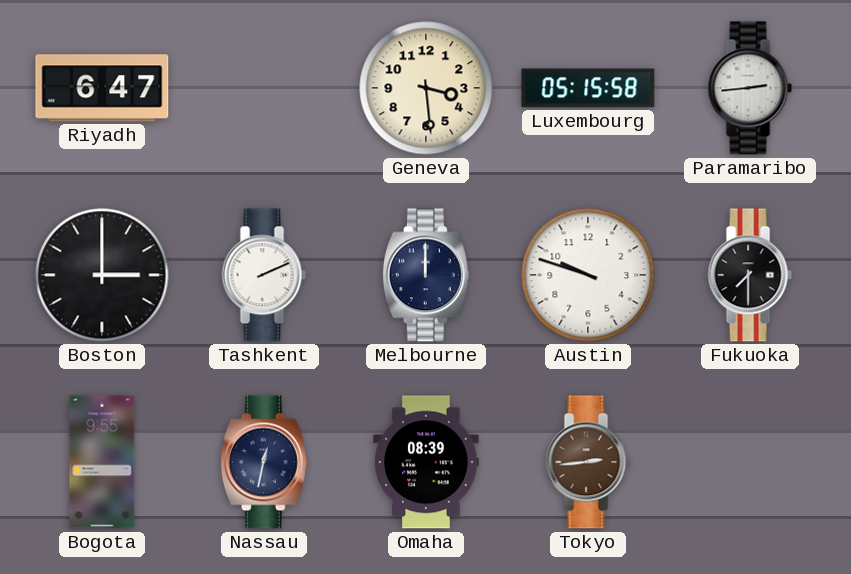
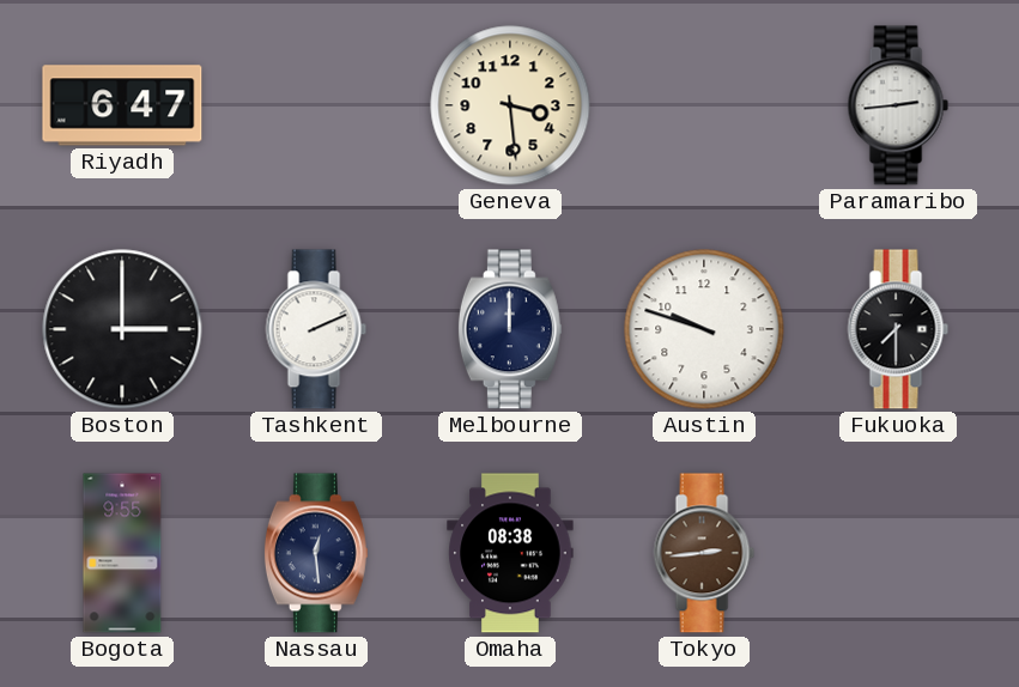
Luxembourg: 05:15 -> none
Nassau: 12:32 -> 12:29
Omaha: 08:39 -> 08:38
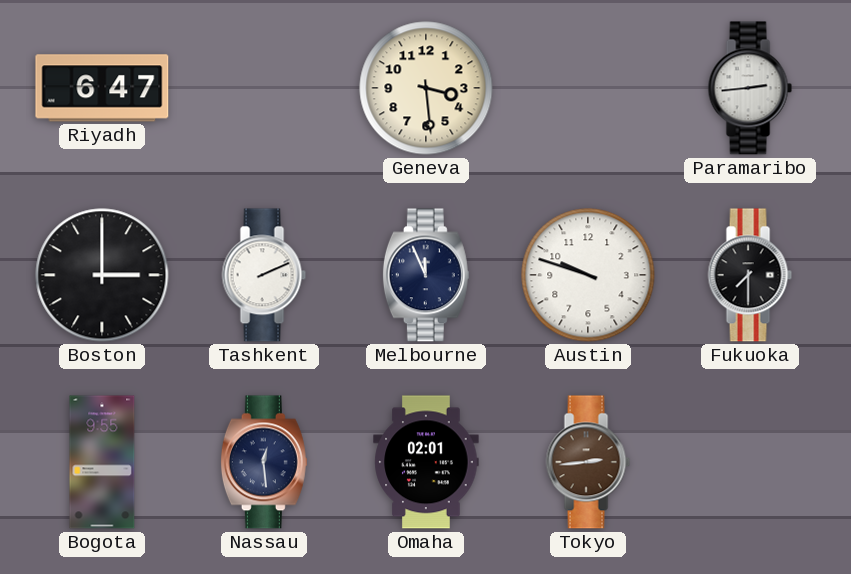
Melbourne: 12:00 -> 11:56
Omaha: 08:38 -> 02:01
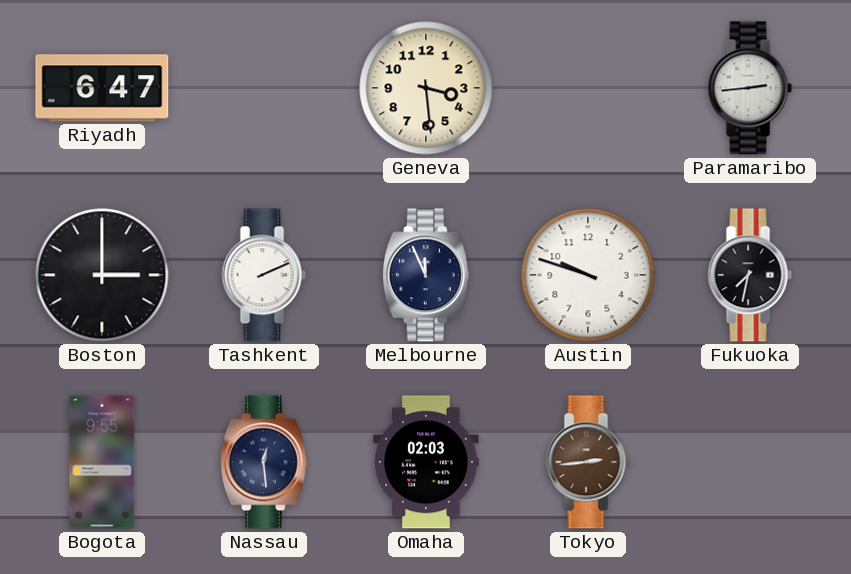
Fukuoka: 7:30 -> 7:32
Omaha: 02:01 -> 02:03
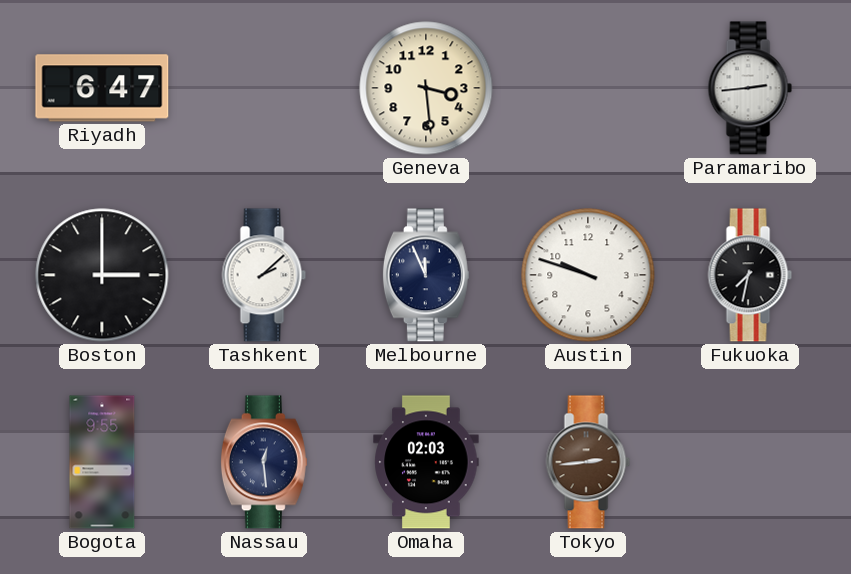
Tashkent: 2:11 -> 2:08
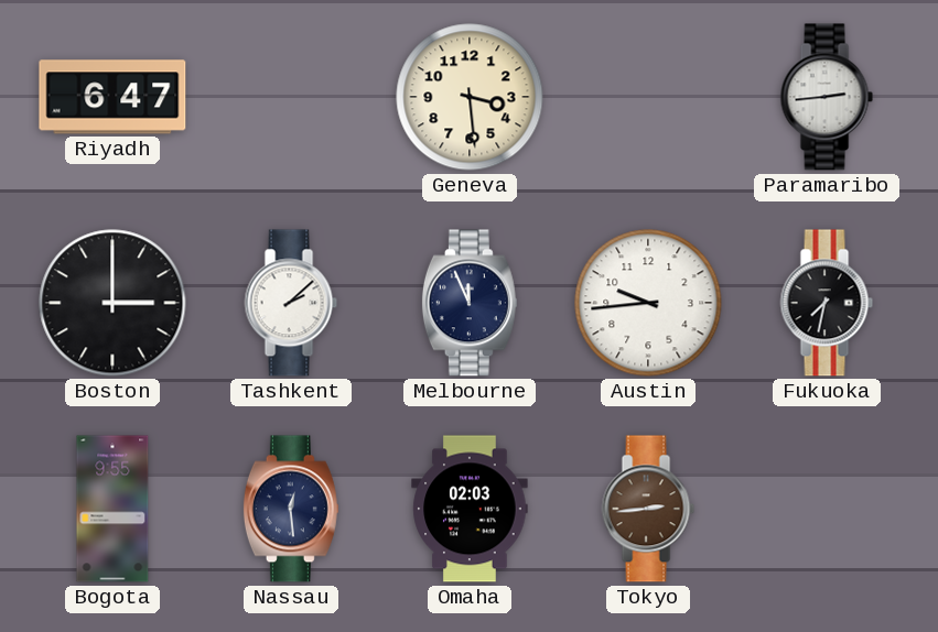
Austin: 9:48 -> 9:44
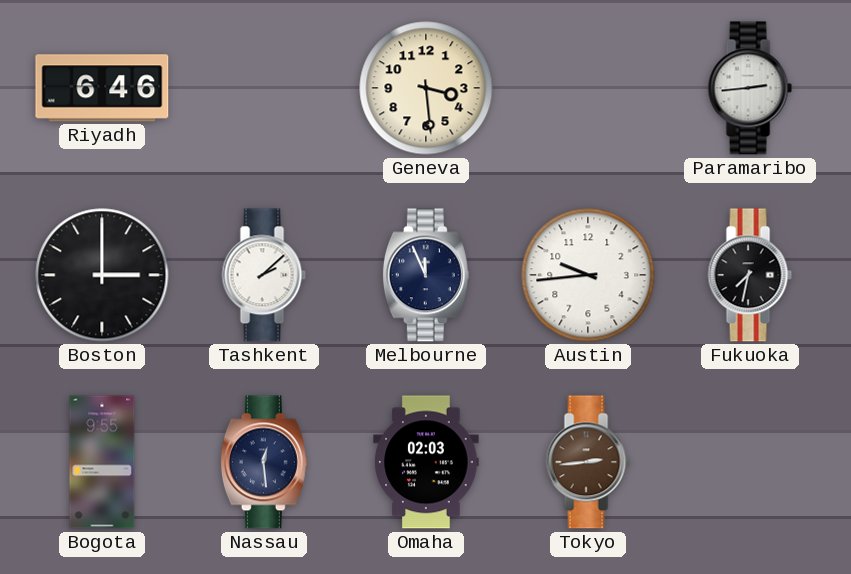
Riyadh: 6:47 -> 6:46
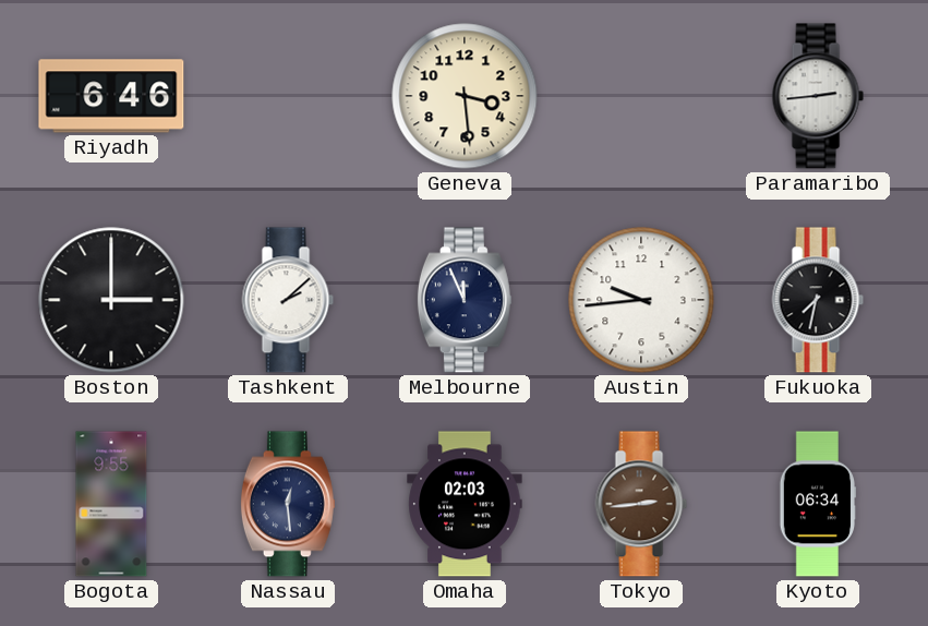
Kyoto: none -> 06:34
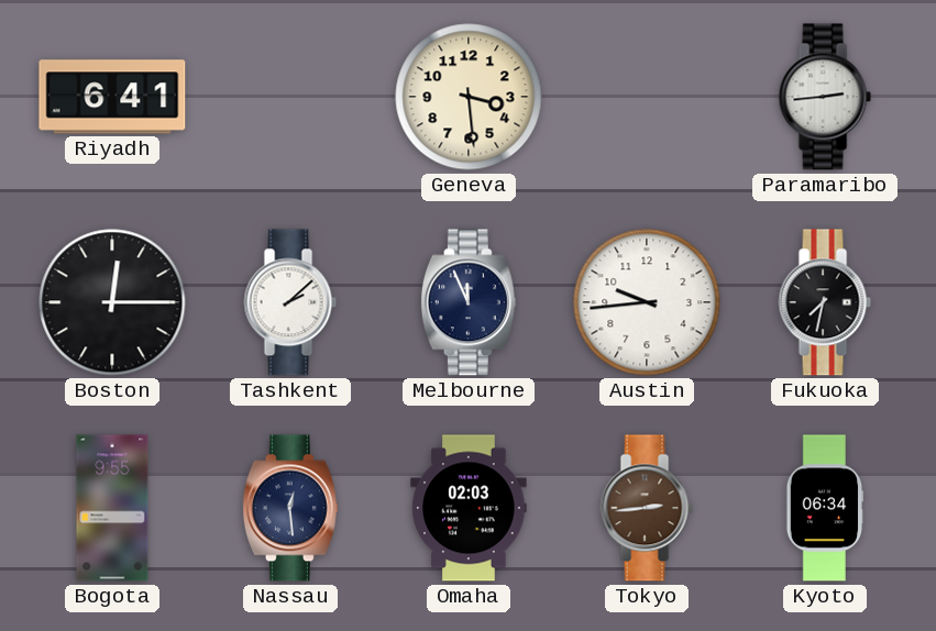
Riyadh: 6:46 -> 6:41
Boston: 3:00 -> 12:15
